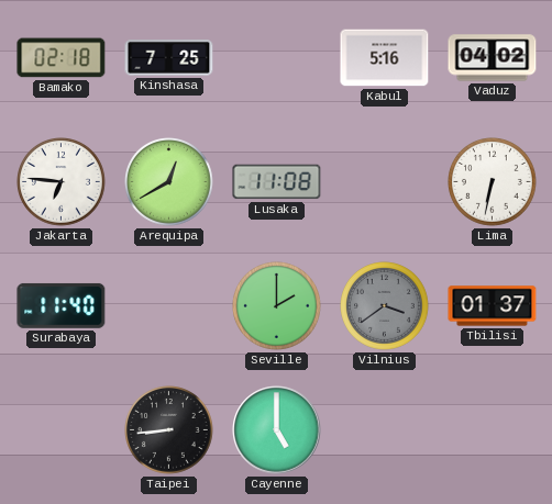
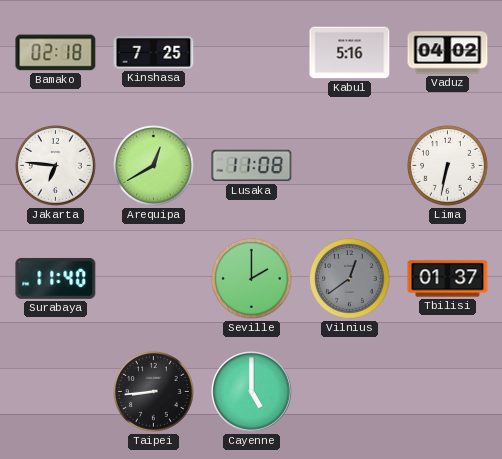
Vilnius: 3:39 -> 12:39
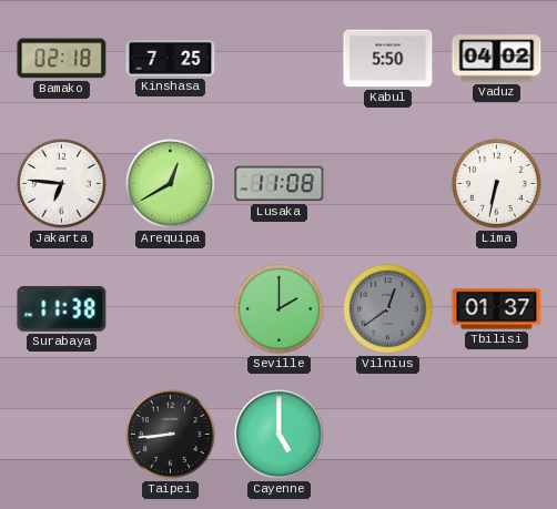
Kabul: 5:16 -> 5:50
Surabaya: 11:40 -> 11:38
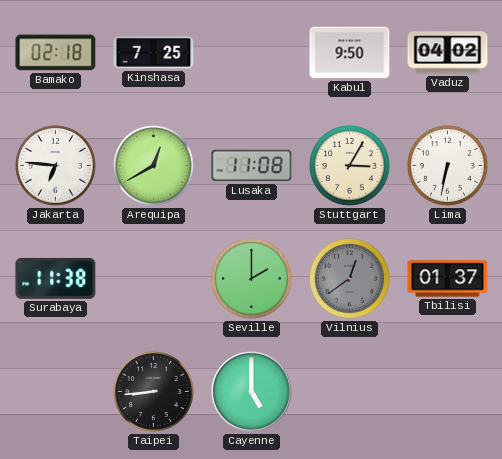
Kabul: 5:50 -> 9:50
Stuttgart: none -> 3:05
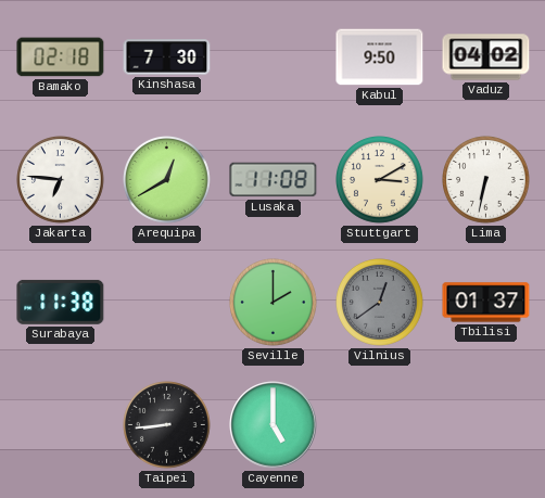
Kinshasa: 7:25 -> 7:30
Stuttgart: 3:05 -> 3:10
